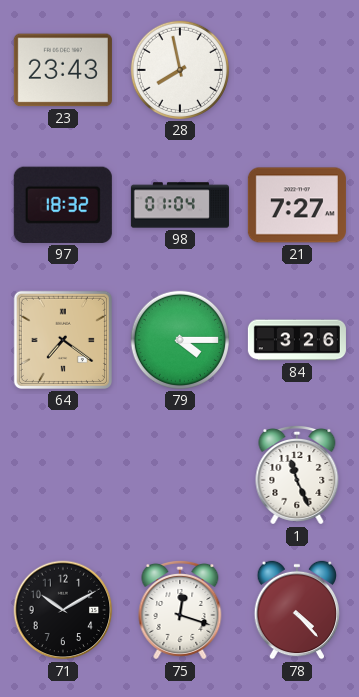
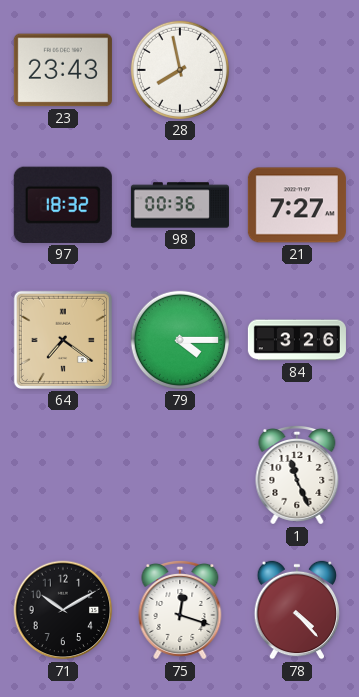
98: 01:04 -> 00:36
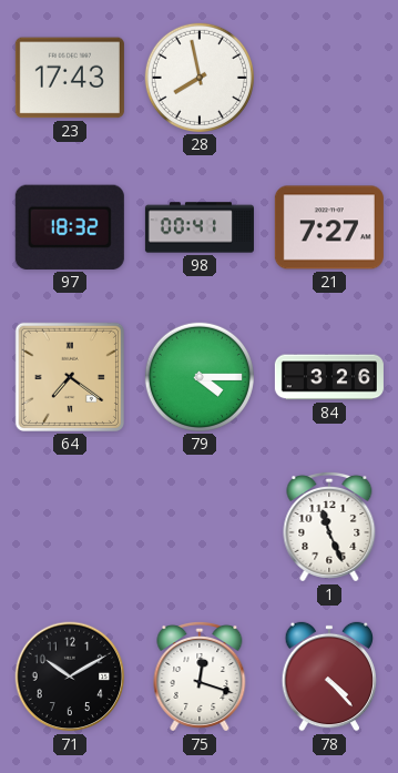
23: 23:43 -> 17:43
98: 00:36 -> 00:41
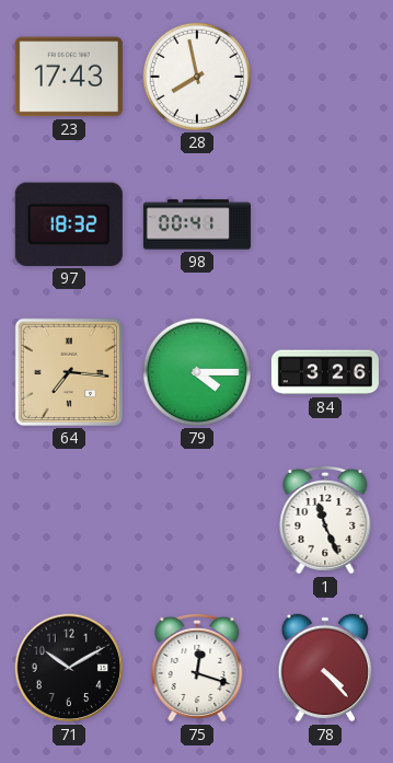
21: 7:27 -> none
64: 7:21 -> 7:16
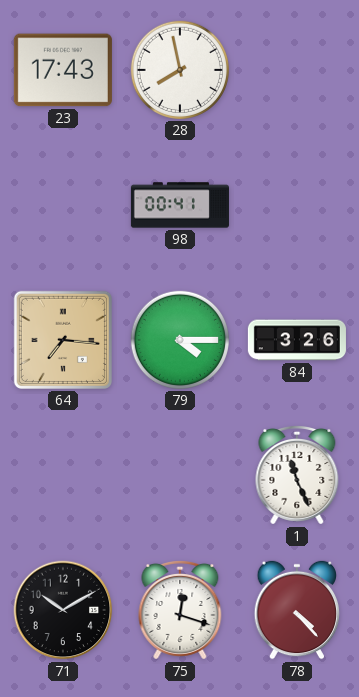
97: 18:32 -> none
